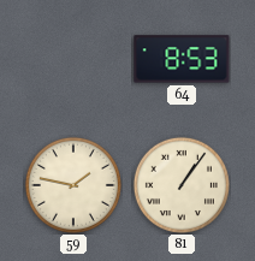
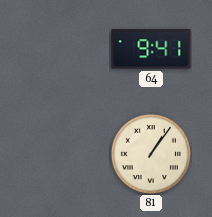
64: 8:53 -> 9:41
59: 1:47 -> none
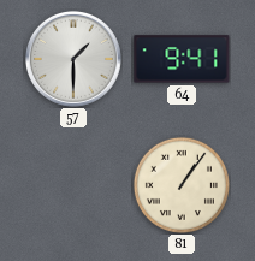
57: none -> 1:30
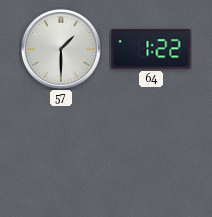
64: 9:41 -> 1:22
81: 1:06 -> none
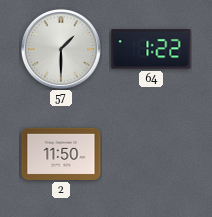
2: none -> 11:50
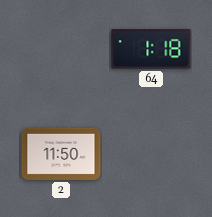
57: 1:30 -> none
64: 1:22 -> 1:18
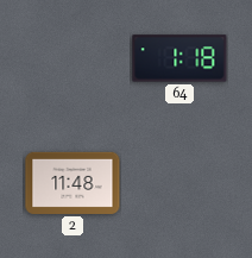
2: 11:50 -> 11:48
